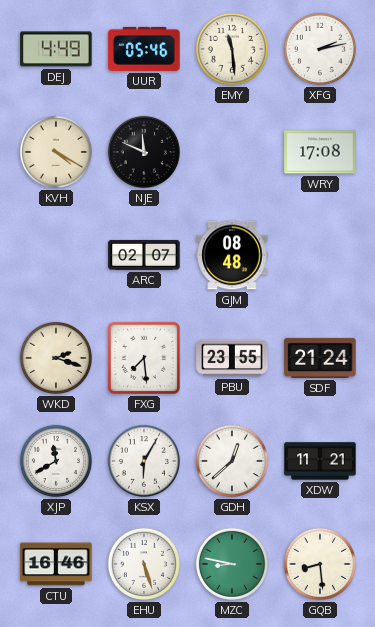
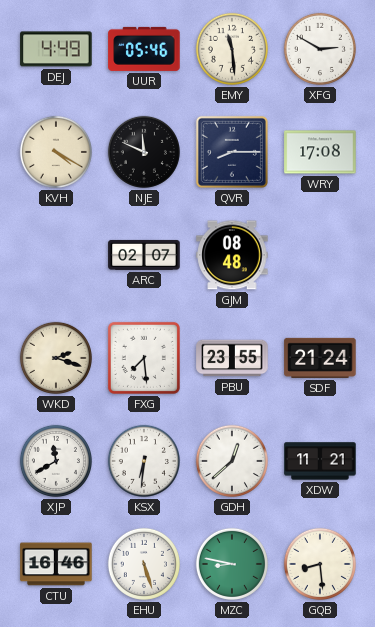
XFG: 2:13 -> 2:50
QVR: none -> 8:15
KSX: 6:05 -> 6:31
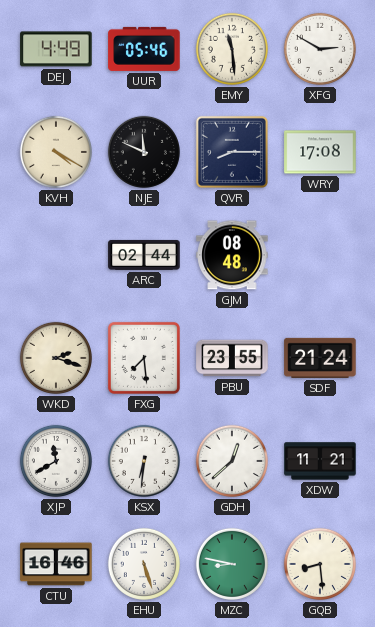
ARC: 02:07 -> 02:44
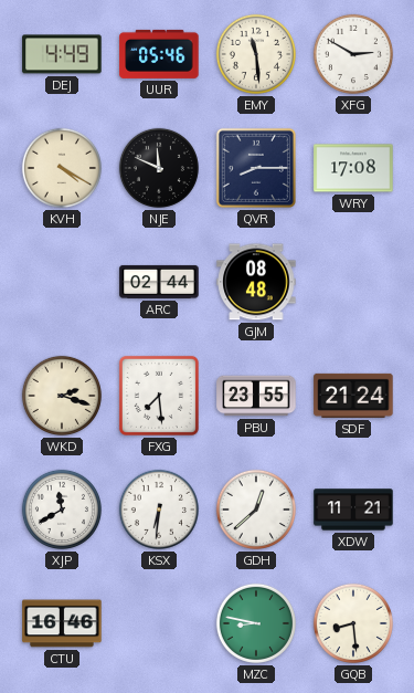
EHU: 5:27 -> none
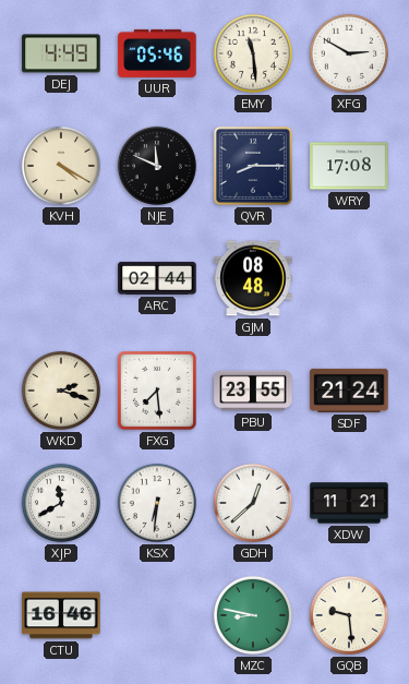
GQB: 8:29 -> 9:29
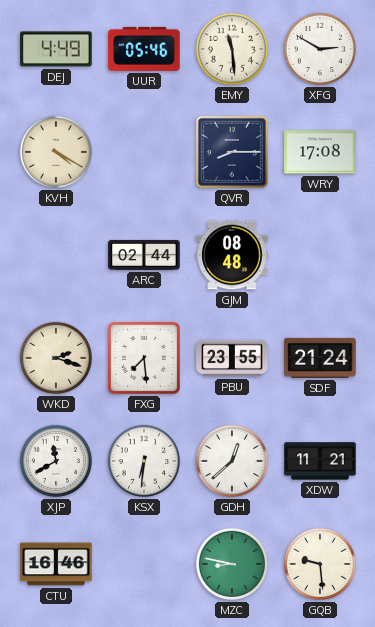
NJE: 11:49 -> none
